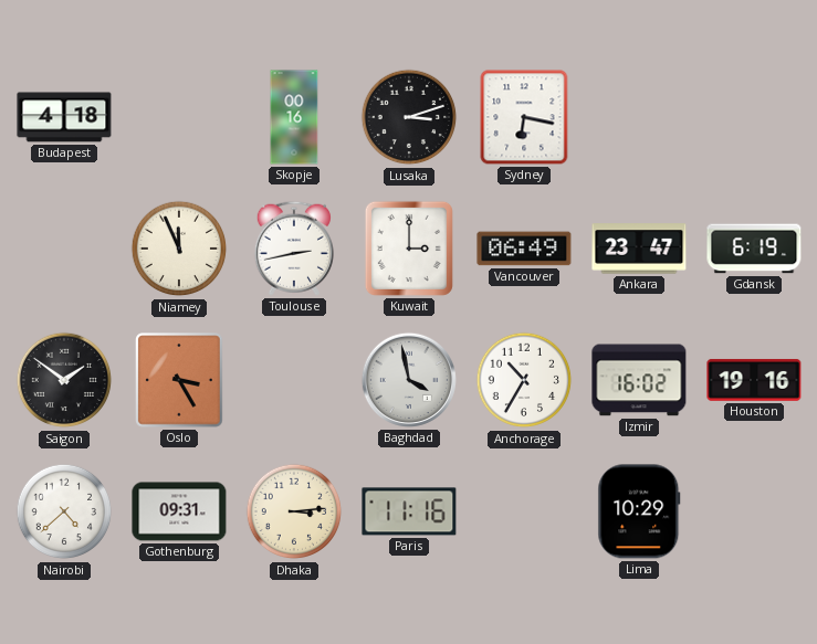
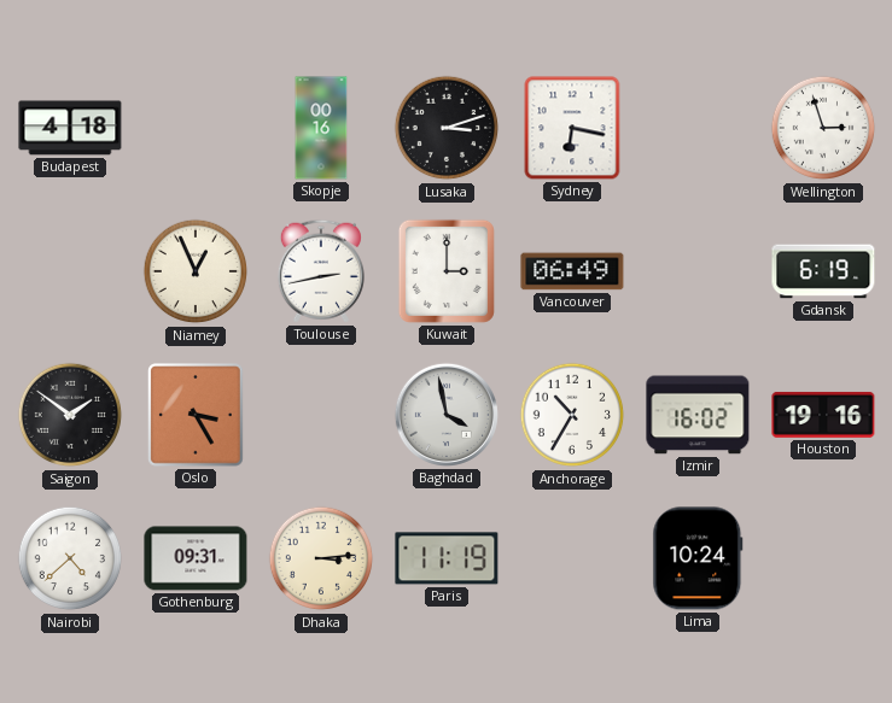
Wellington: none -> 2:57
Niamey: 11:56 -> 12:56
Ankara: 23:47 -> none
Paris: 11:16 -> 11:19
Lima: 10:29 -> 10:24
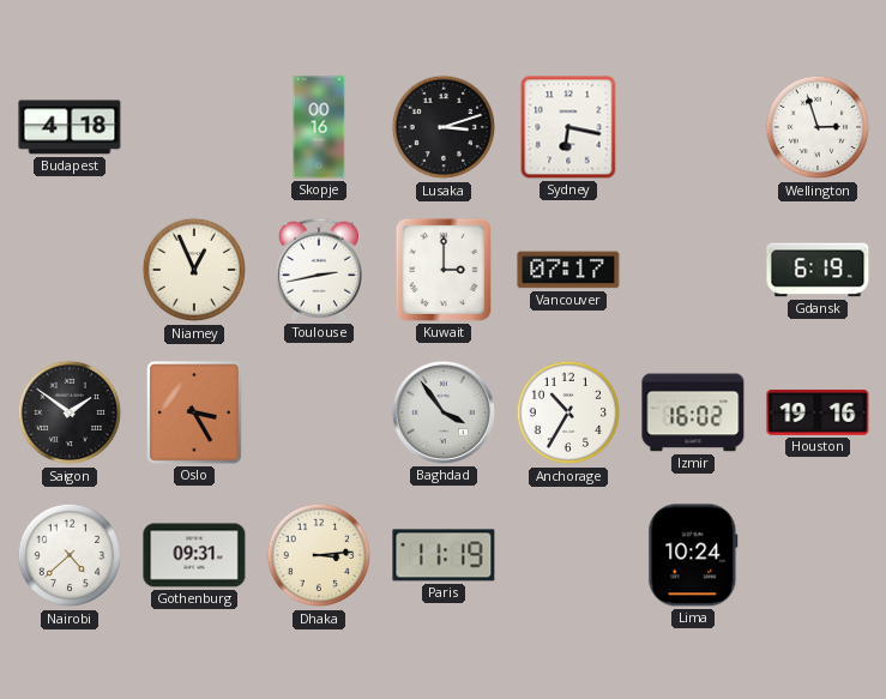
Vancouver: 06:49 -> 07:17
Baghdad: 3:58 -> 3:54
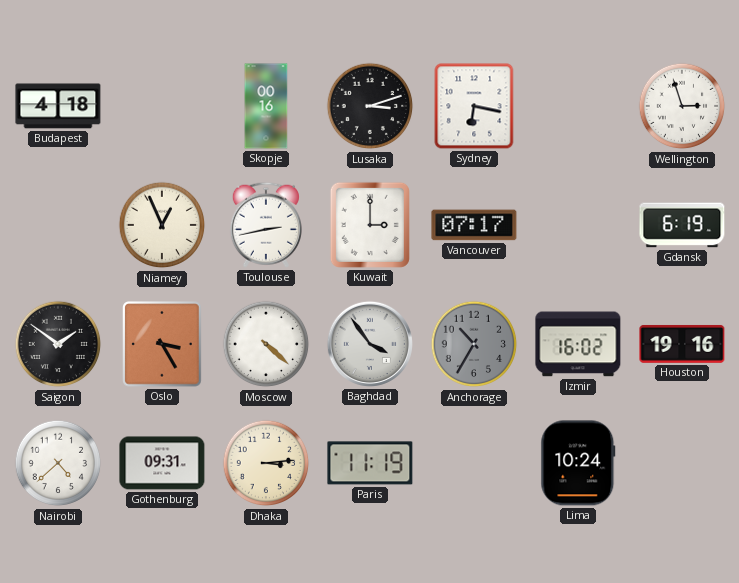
Moscow: none -> 4:22
Anchorage dial: white -> grey
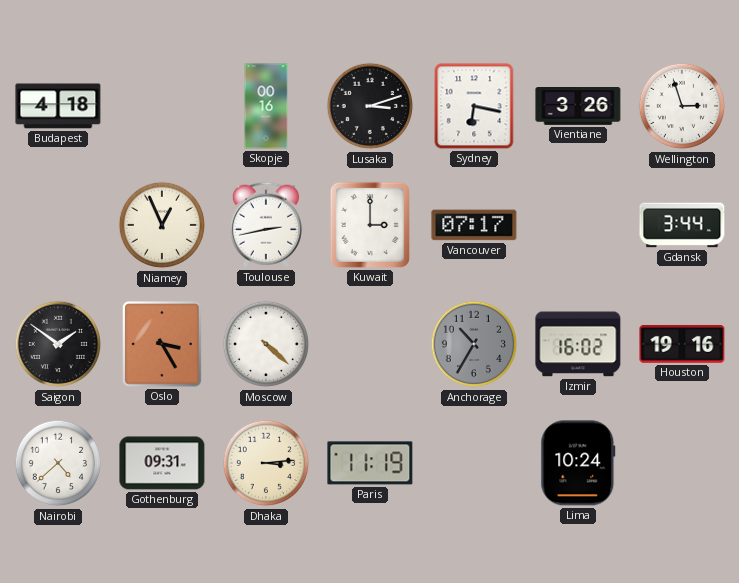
Vientiane: none -> 3:26
Gdansk: 6:19 -> 3:44
Baghdad: 3:54 -> none
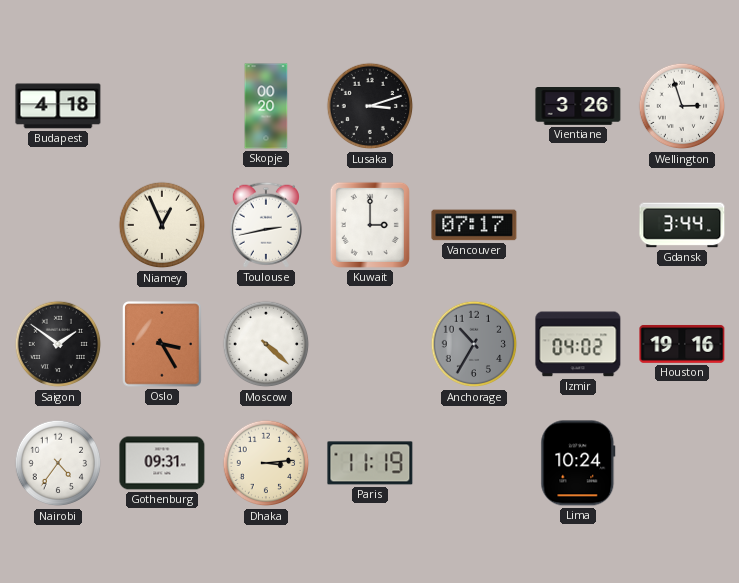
Skopje: 00:16 -> 00:20
Sydney: 6:17 -> none
Izmir: 16:02 -> 04:02
Nairobi: 4:38 -> 4:36
